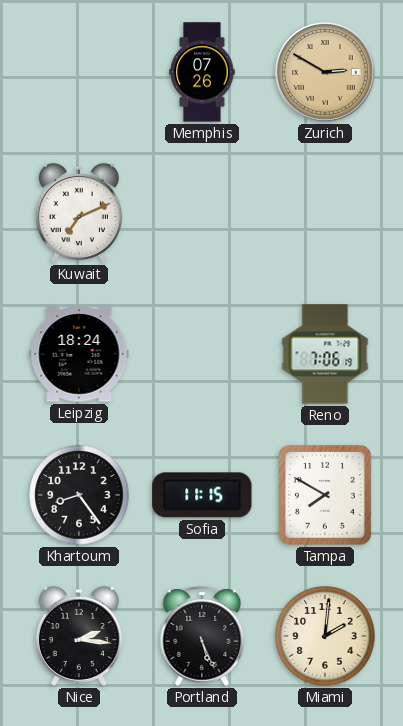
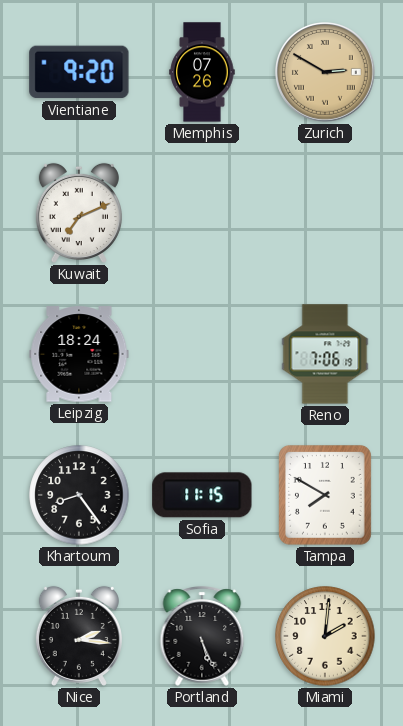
Vientiane: none -> 9:20
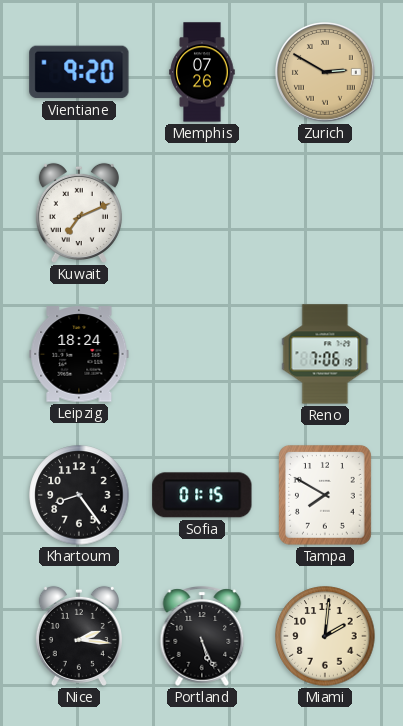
Sofia: 11:15 -> 01:15
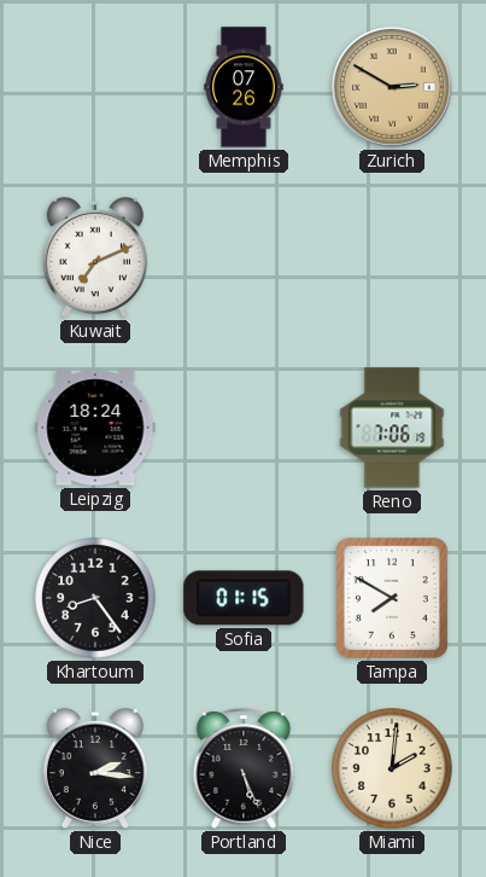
Vientiane: 9:20 -> none
